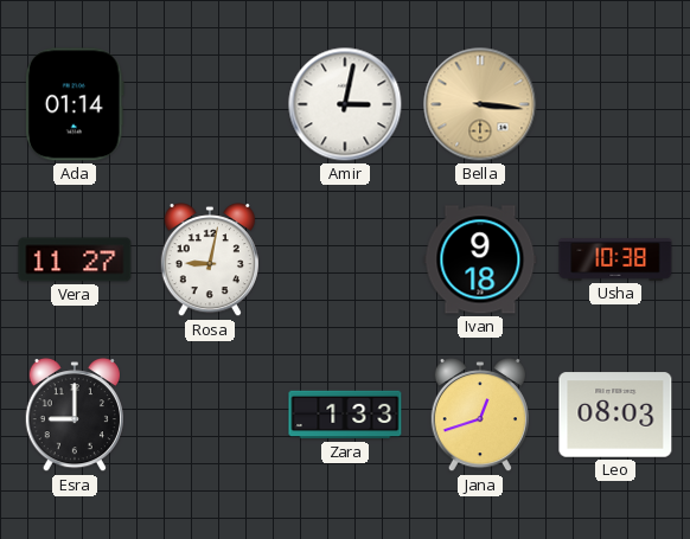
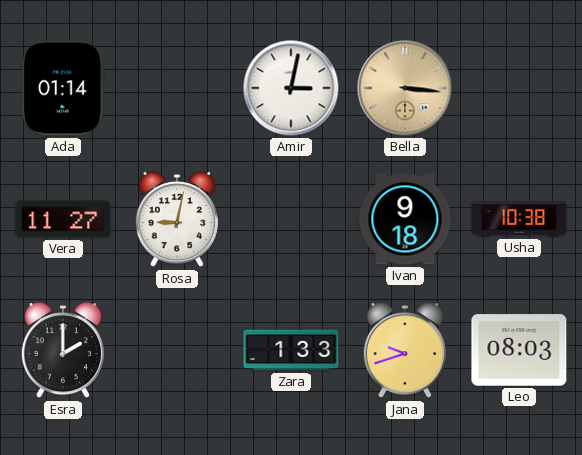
Esra: 9:00 -> 2:00
Jana: 12:42 -> 9:42
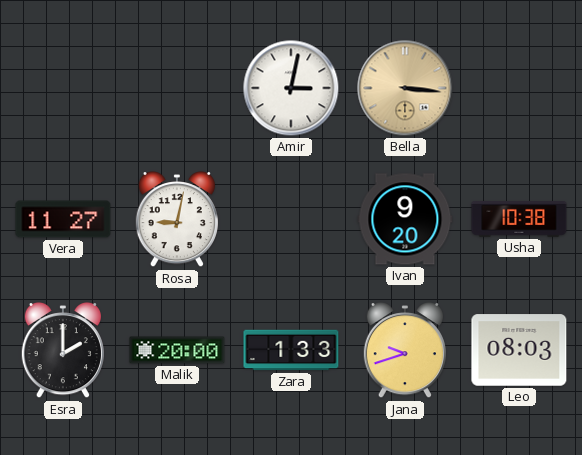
Ada: 01:14 -> none
Ivan: 9:18 -> 9:20
Malik: none -> 20:00
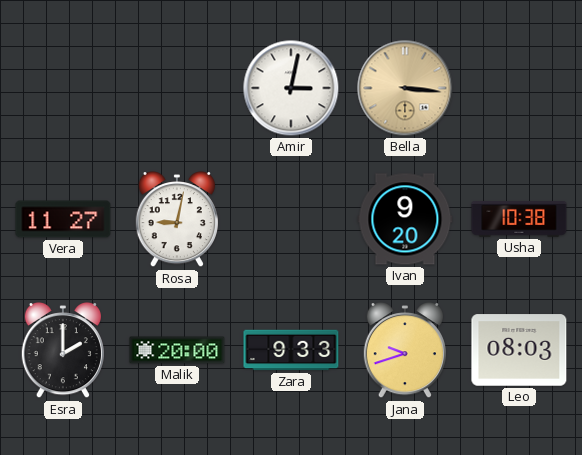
Zara: 1:33 -> 9:33
